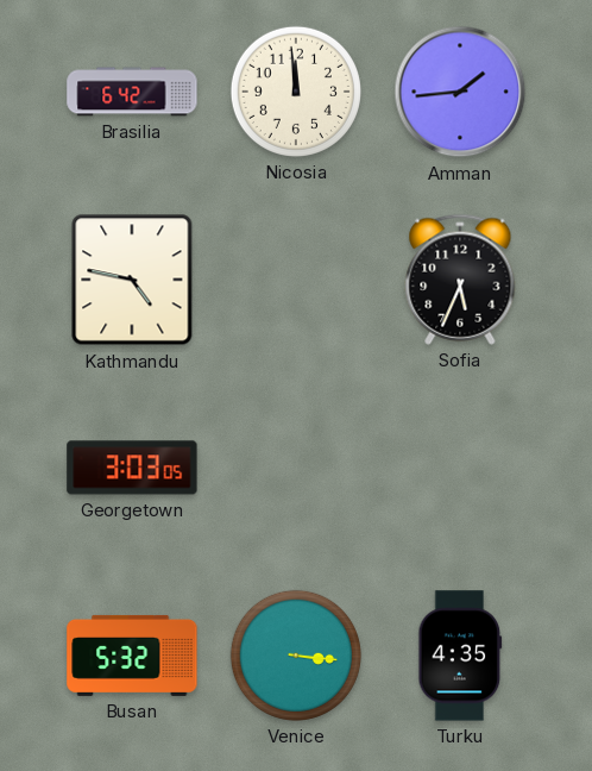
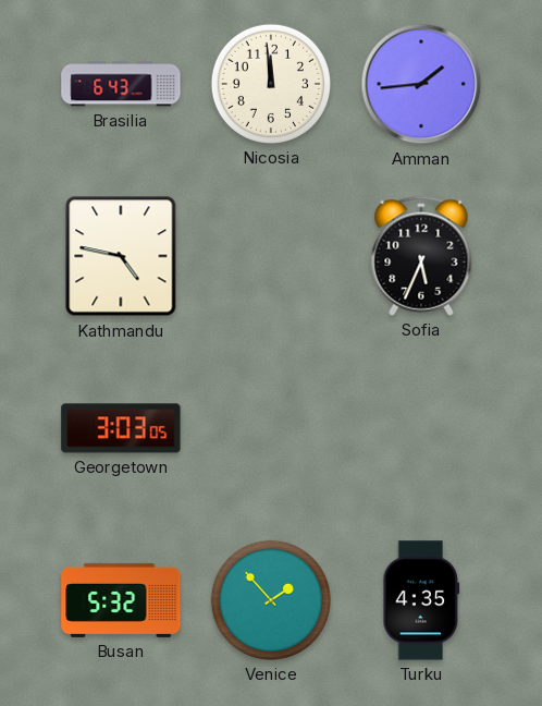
Brasilia: 6:42 -> 6:43
Venice: 3:16 -> 1:53
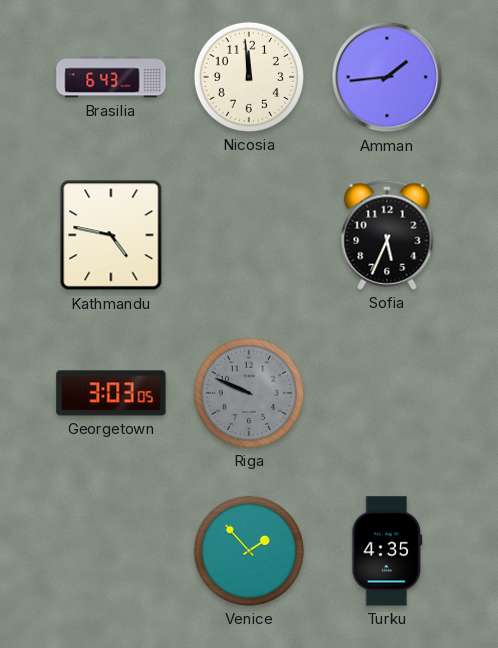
Riga: none -> 9:49
Busan: 5:32 -> none
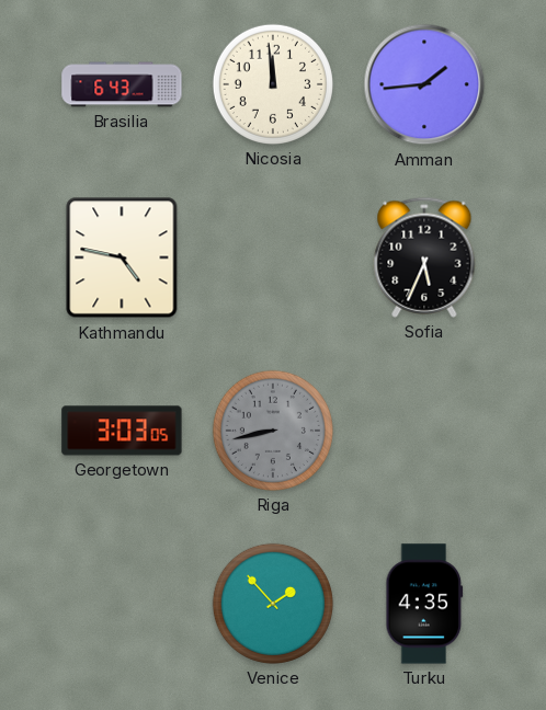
Riga: 9:49 -> 8:43
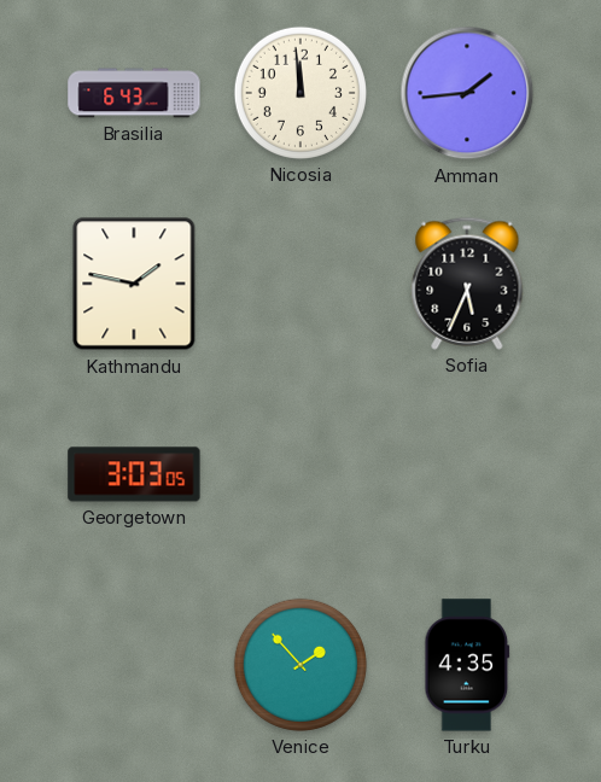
Kathmandu: 4:47 -> 1:47
Riga: 8:43 -> none
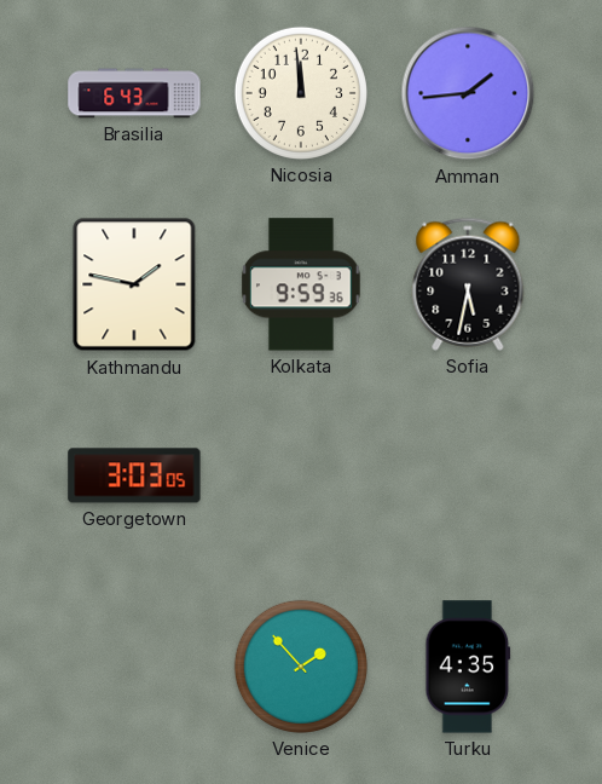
Kolkata: none -> 9:59
Sofia: 5:34 -> 5:32
